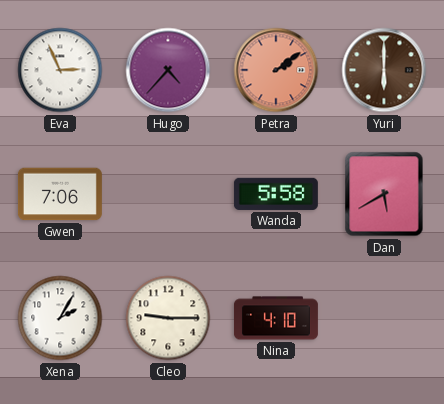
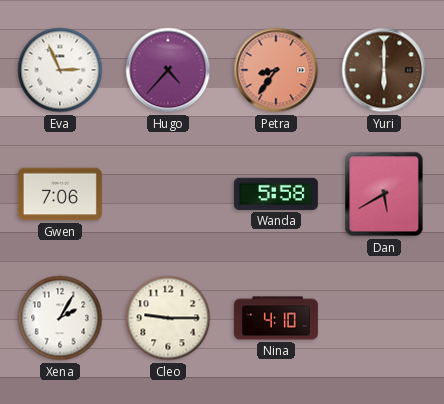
Petra: 2:09 -> 8:36
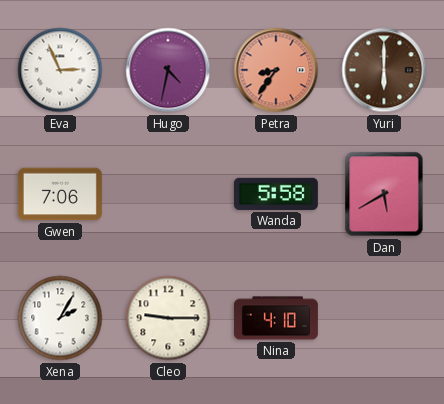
Hugo: 4:37 -> 4:32
